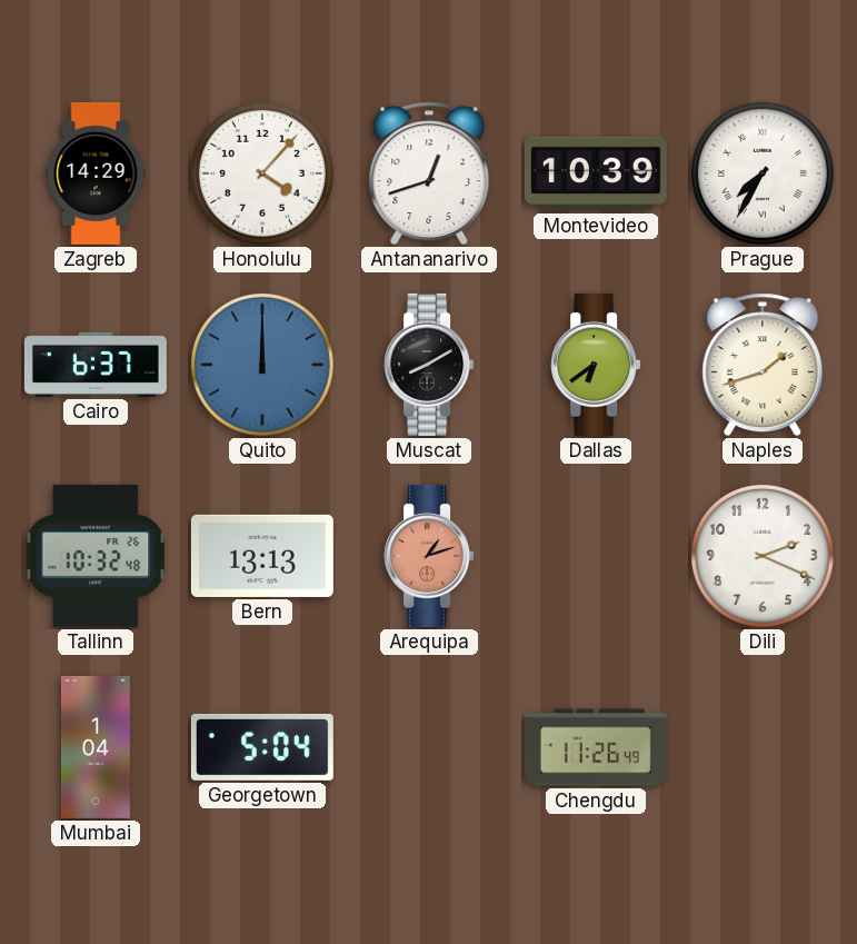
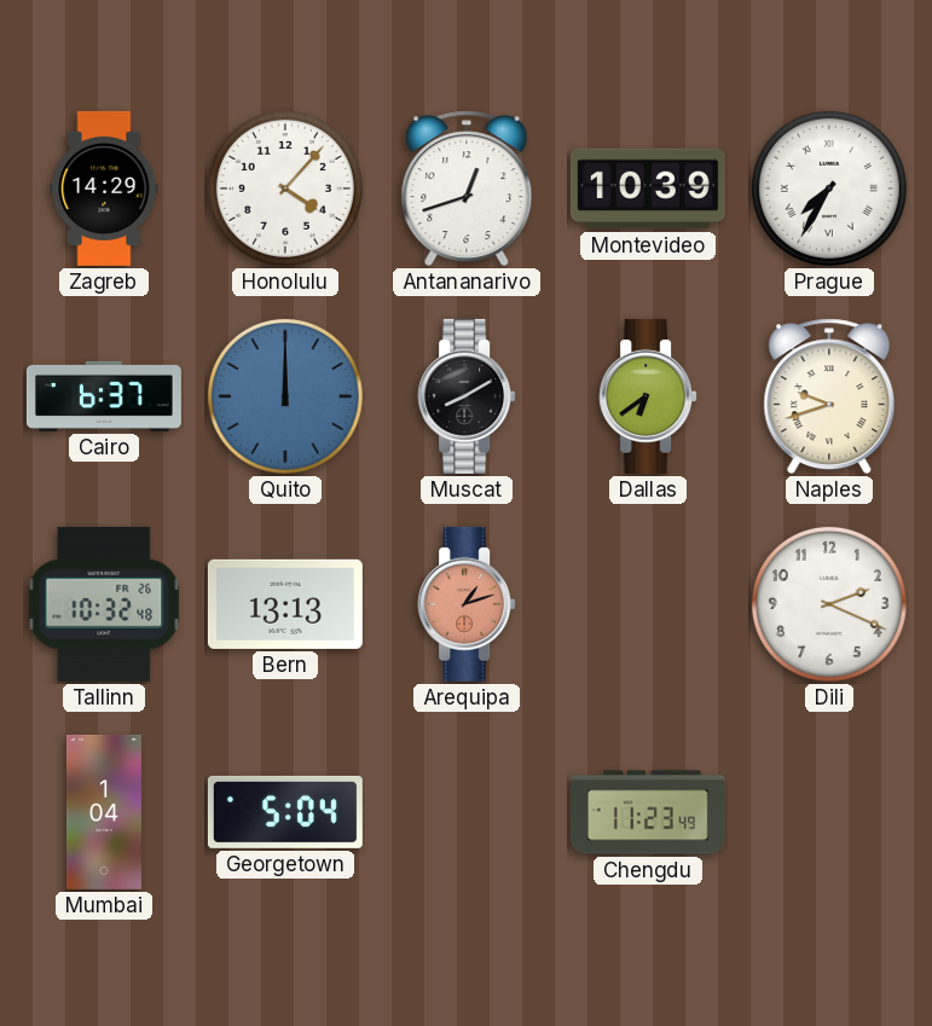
Naples: 1:42 -> 9:42
Chengdu: 11:26 -> 11:23
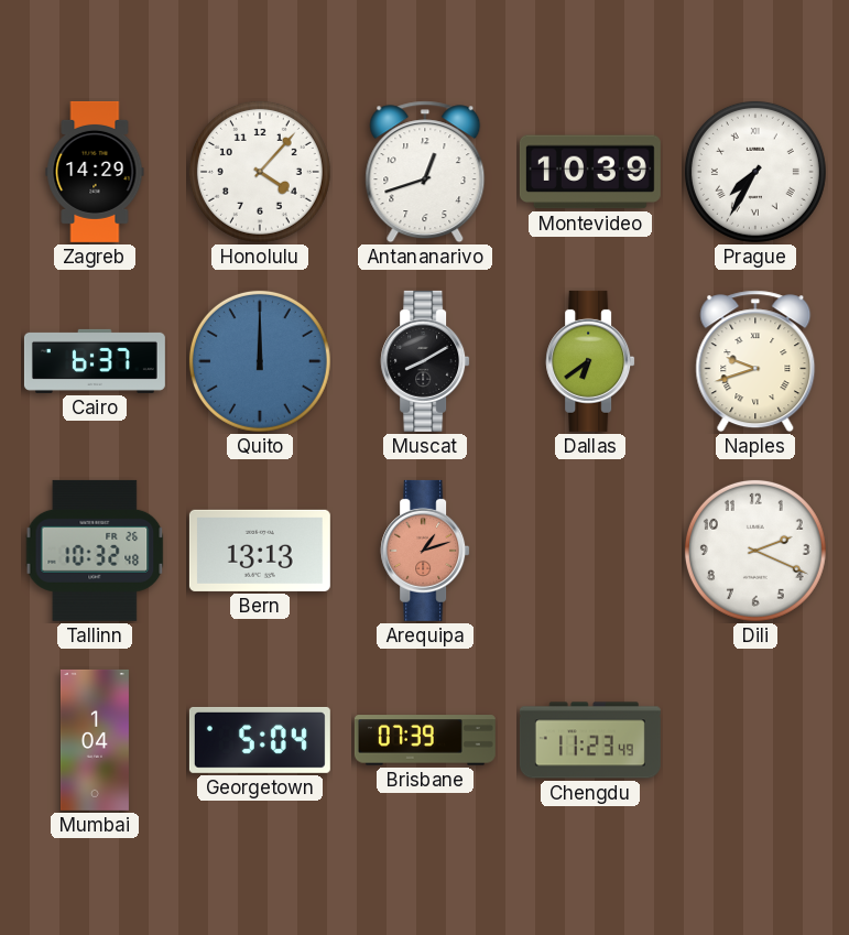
Brisbane: none -> 07:39
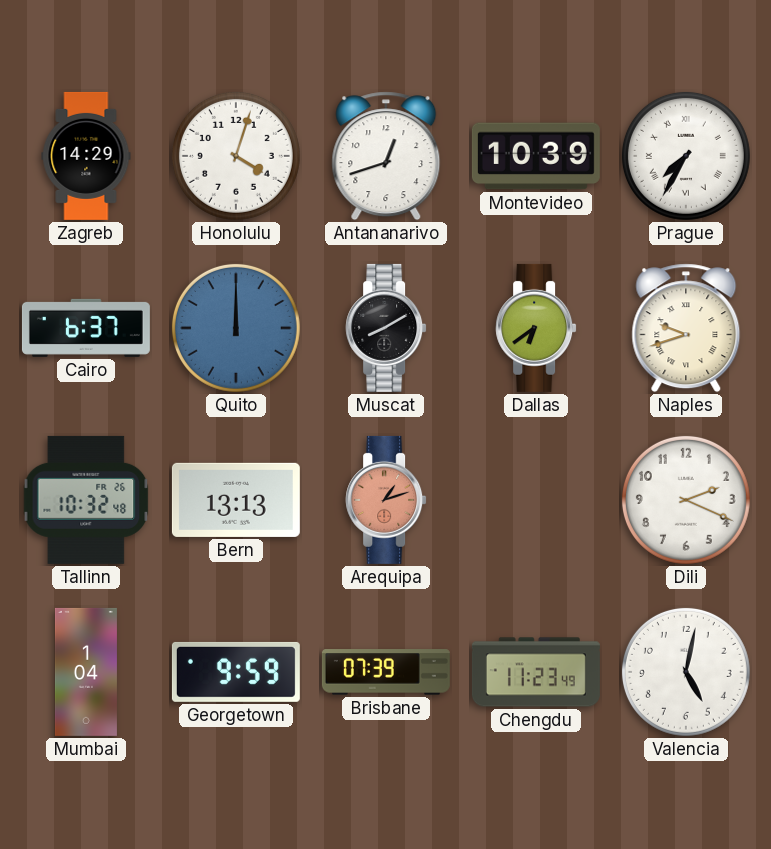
Honolulu: 4:07 -> 4:03
Georgetown: 5:04 -> 9:59
Valencia: none -> 5:02
